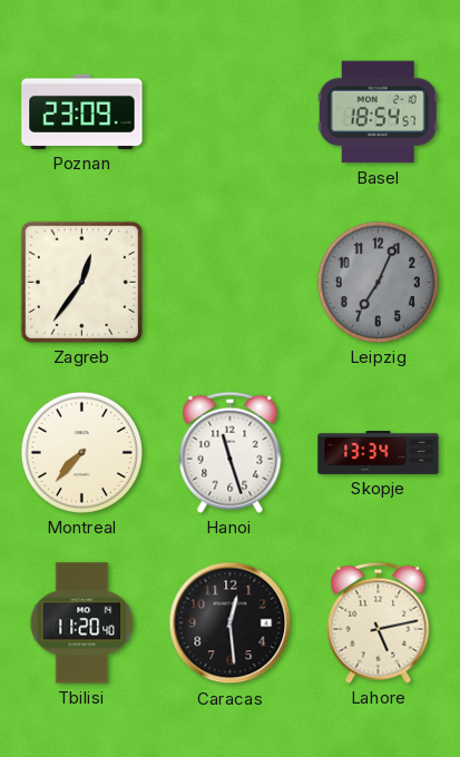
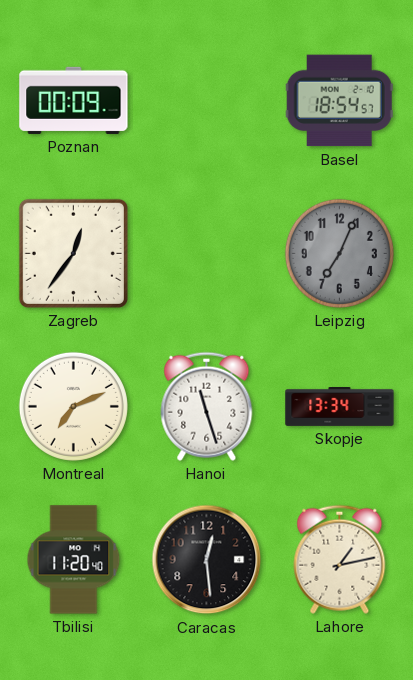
Poznan: 23:09 -> 00:09
Montreal: 7:37 -> 7:11
Lahore: 5:13 -> 1:13
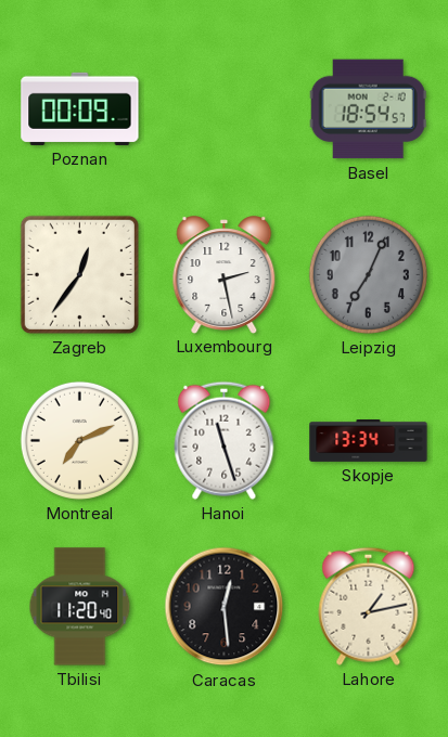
Luxembourg: none -> 2:28
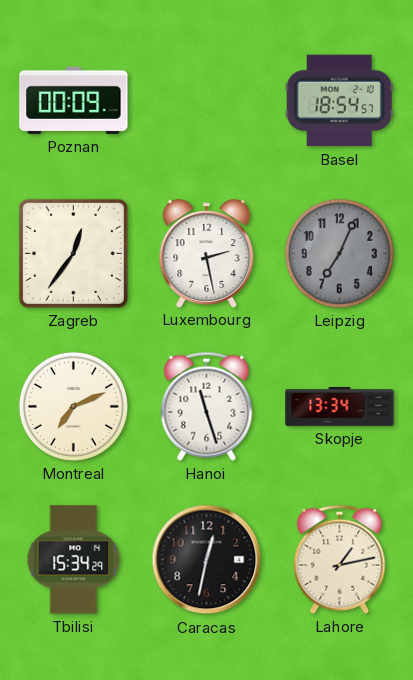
Tbilisi: 11:20 -> 15:34
Caracas: 12:29 -> 12:32
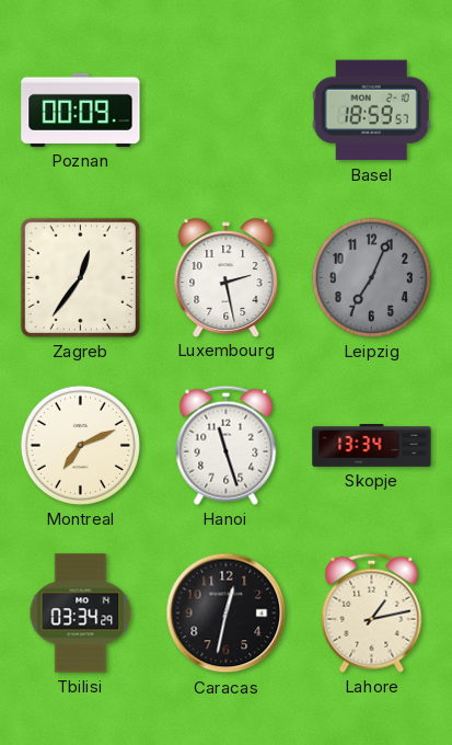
Basel: 18:54 -> 18:59
Tbilisi: 15:34 -> 03:34
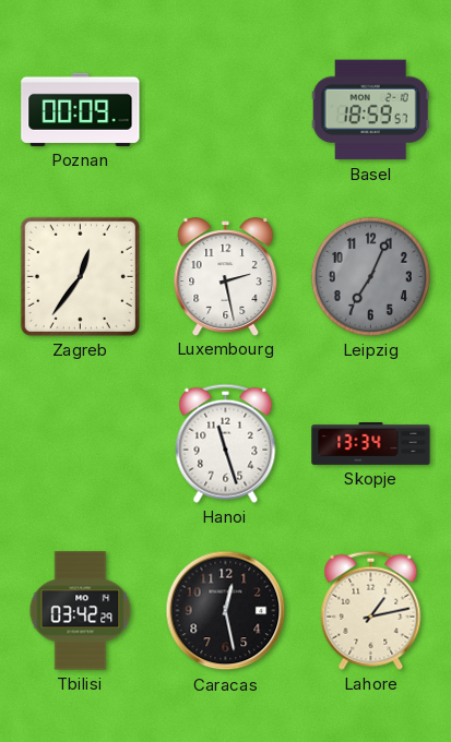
Montreal: 7:11 -> none
Tbilisi: 03:34 -> 03:42
Caracas: 12:32 -> 12:28
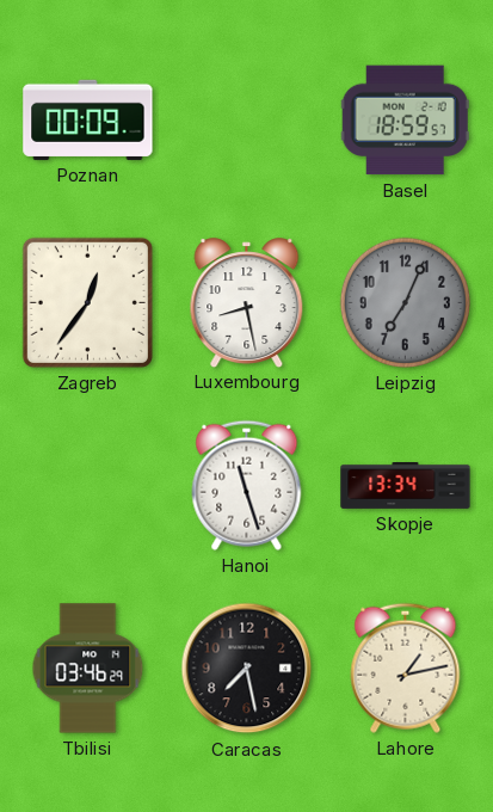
Luxembourg: 2:28 -> 8:28
Tbilisi: 03:42 -> 03:46
Caracas: 12:28 -> 7:28
